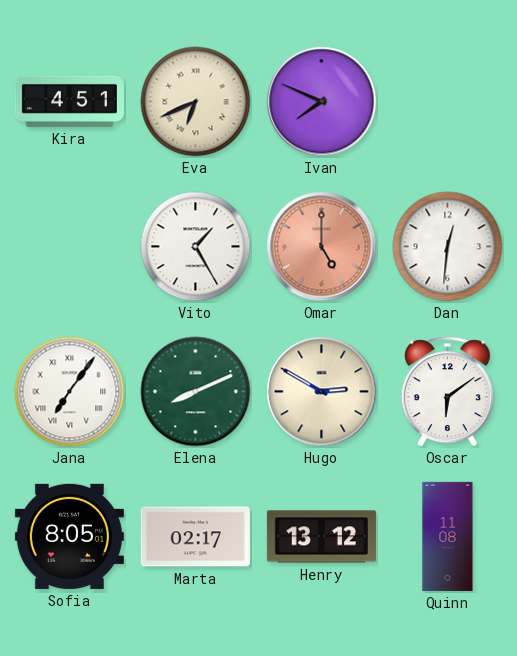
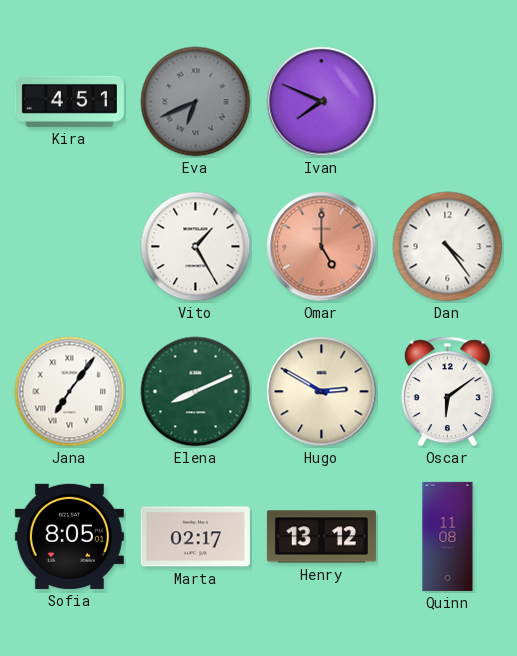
Eva dial: cream -> grey
Dan: 12:31 -> 4:24
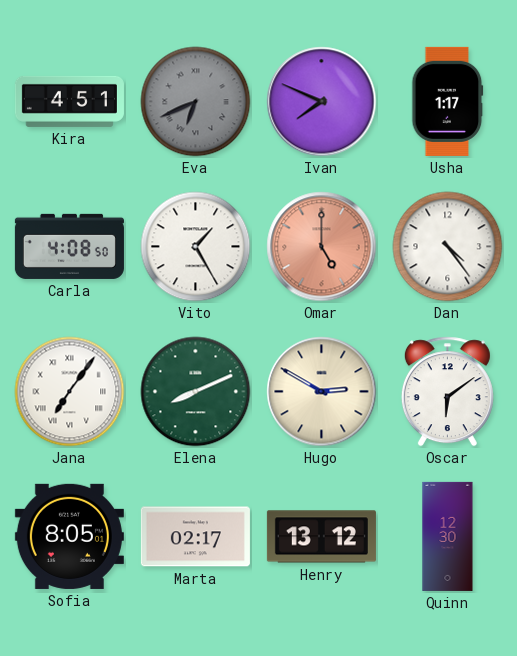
Usha: none -> 1:17
Carla: none -> 4:08
Quinn: 11:08 -> 12:30
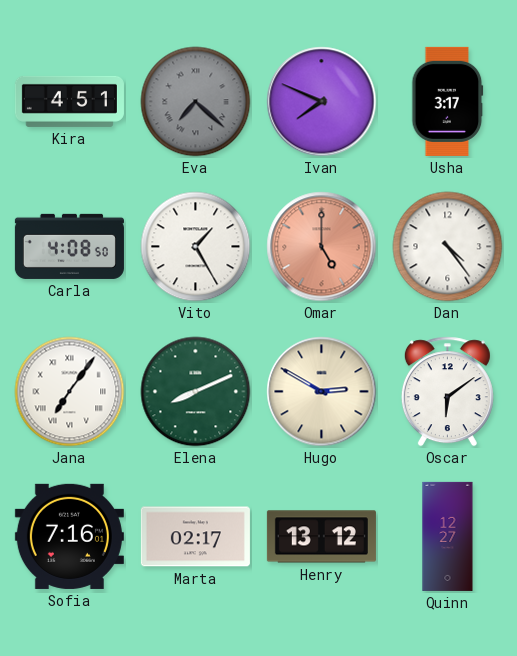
Eva: 6:41 -> 7:22
Usha: 1:17 -> 3:17
Sofia: 8:05 -> 7:16
Quinn: 12:30 -> 12:27
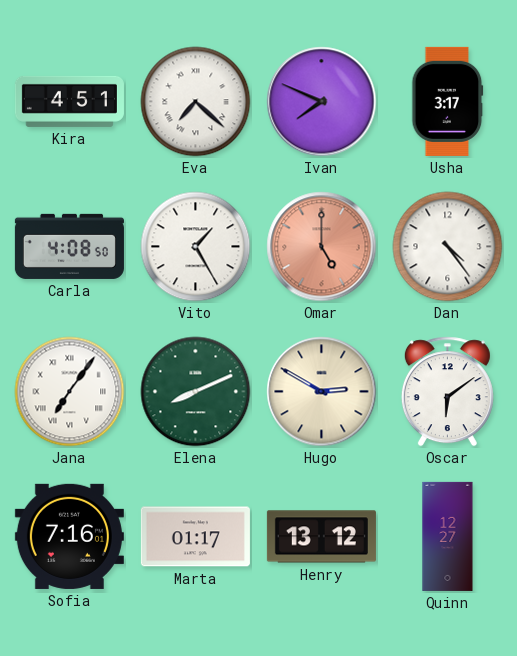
Eva dial: grey -> white
Marta: 02:17 -> 01:17
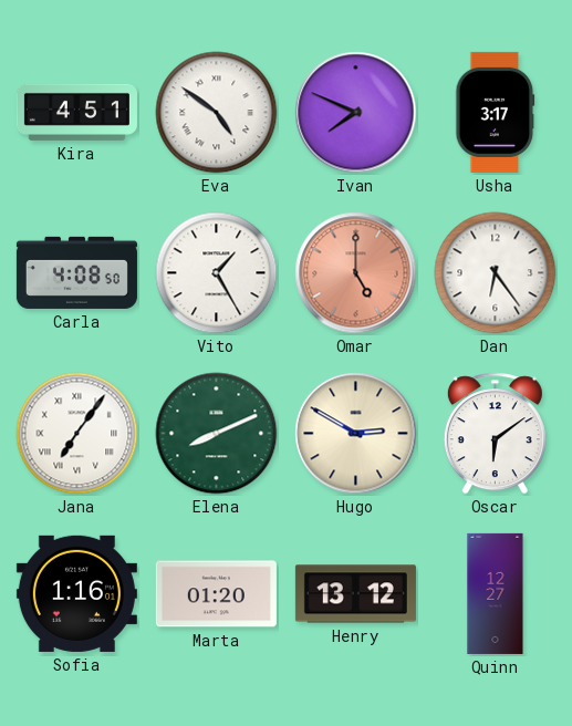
Eva: 7:22 -> 4:51
Dan: 4:24 -> 6:24
Sofia: 7:16 -> 1:16
Marta: 01:17 -> 01:20
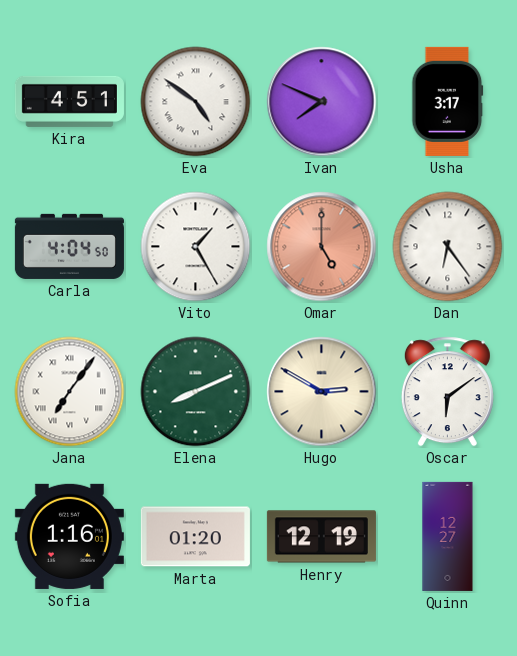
Carla: 4:08 -> 4:04
Henry: 13:12 -> 12:19
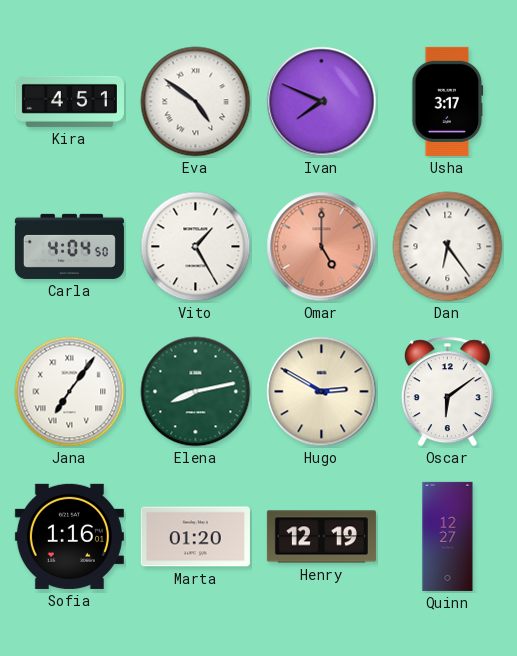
Elena: 8:11 -> 8:13
